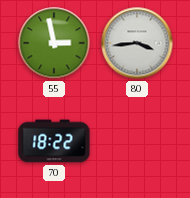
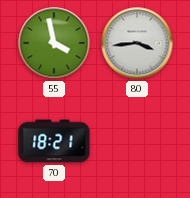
55: 2:58 -> 3:58
70: 18:22 -> 18:21
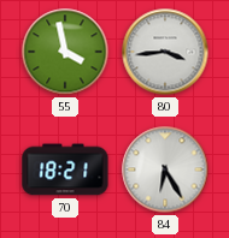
84: none -> 6:25
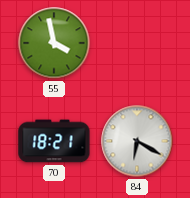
80: 3:44 -> none
84: 6:25 -> 6:20
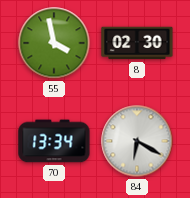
8: none -> 02:30
70: 18:21 -> 13:34
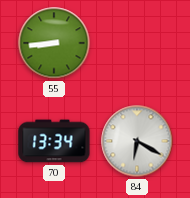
55: 3:58 -> 8:44
8: 02:30 -> none
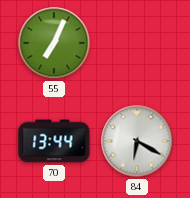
55: 8:44 -> 7:04
70: 13:34 -> 13:44
